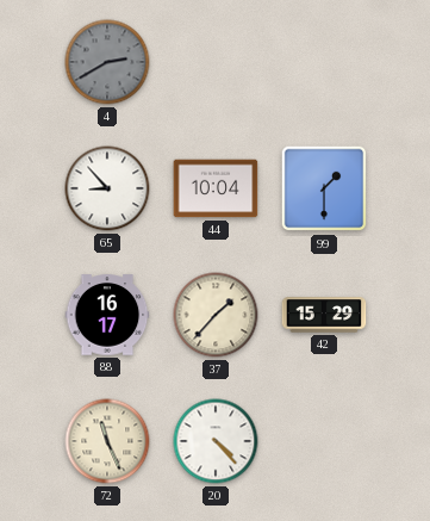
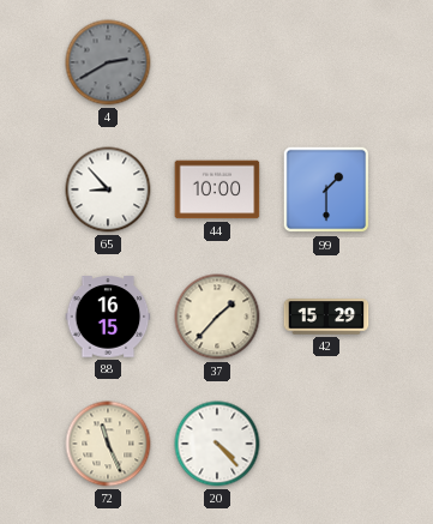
44: 10:04 -> 10:00
88: 16:17 -> 16:15
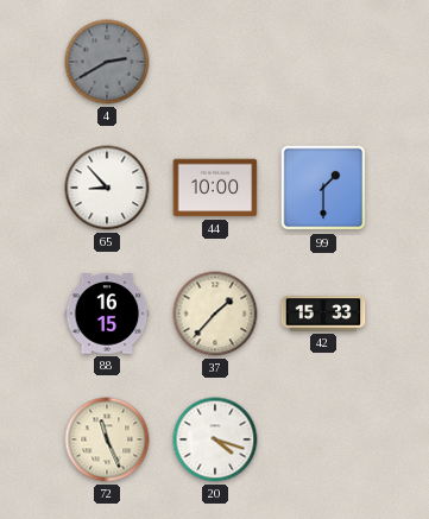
42: 15:29 -> 15:33
20: 4:23 -> 4:18
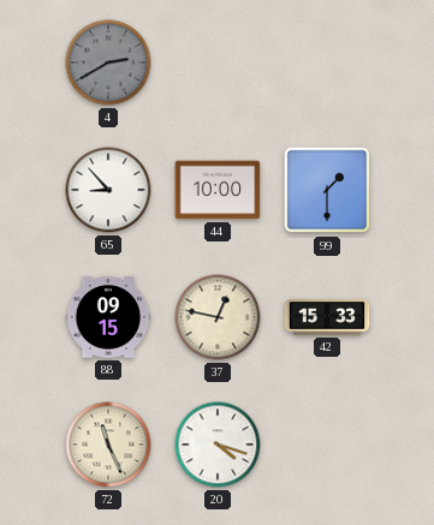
88: 16:15 -> 09:15
37: 1:37 -> 12:47
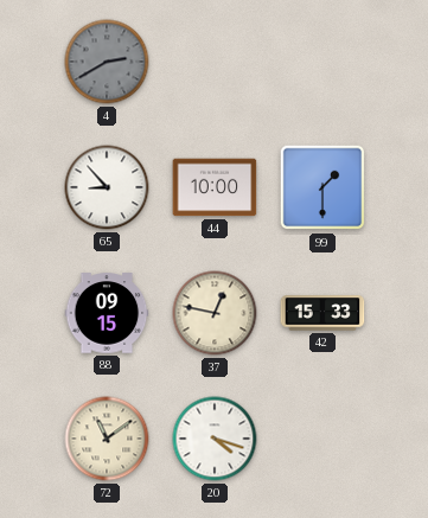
72: 11:26 -> 11:09
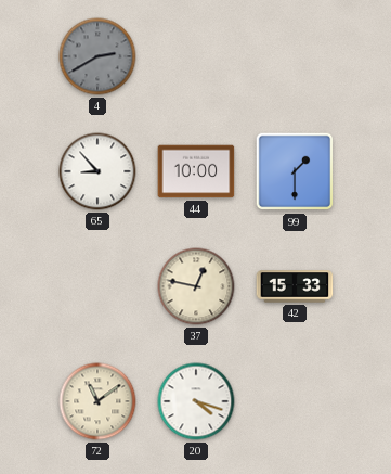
88: 09:15 -> none
